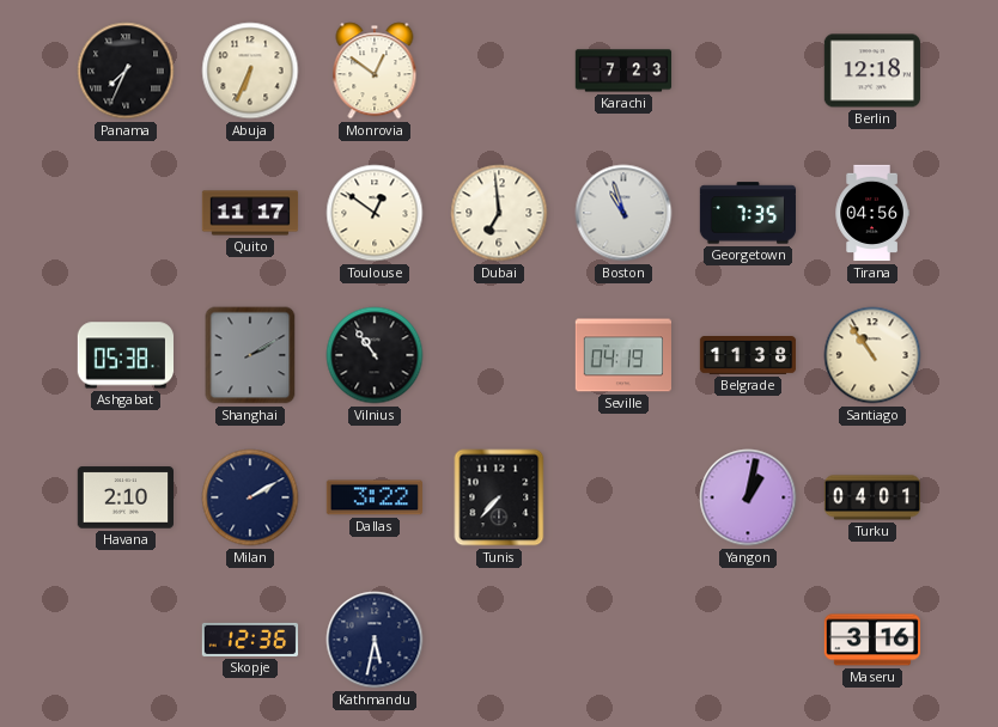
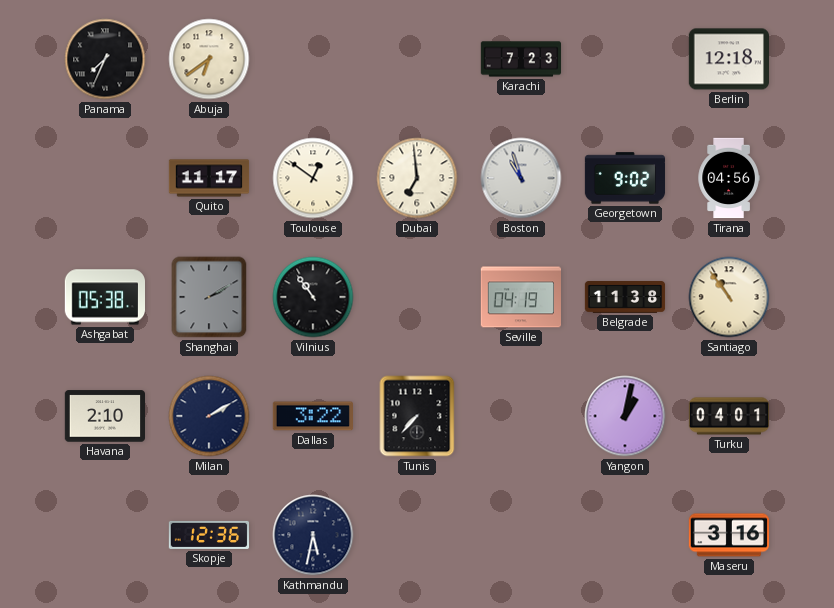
Abuja: 6:34 -> 6:39
Monrovia: 12:51 -> none
Georgetown: 7:35 -> 9:02
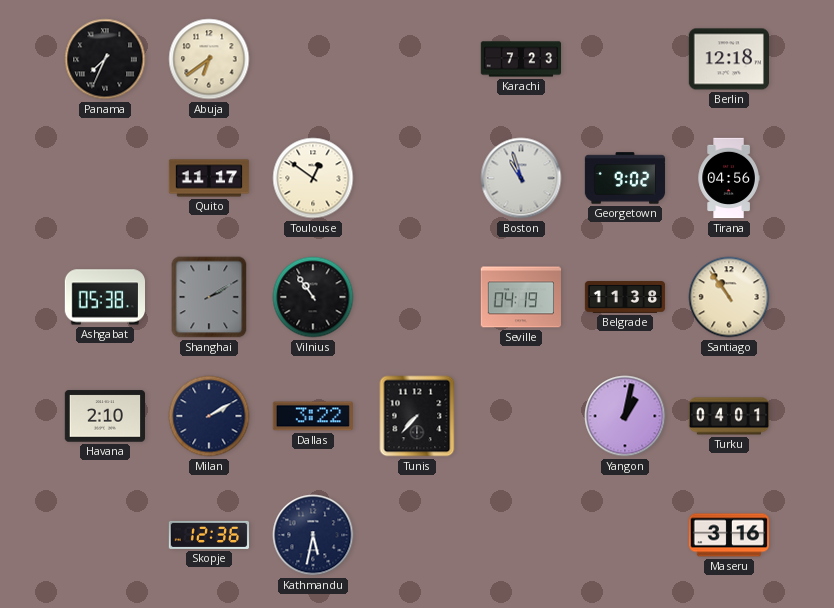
Dubai: 6:59 -> none
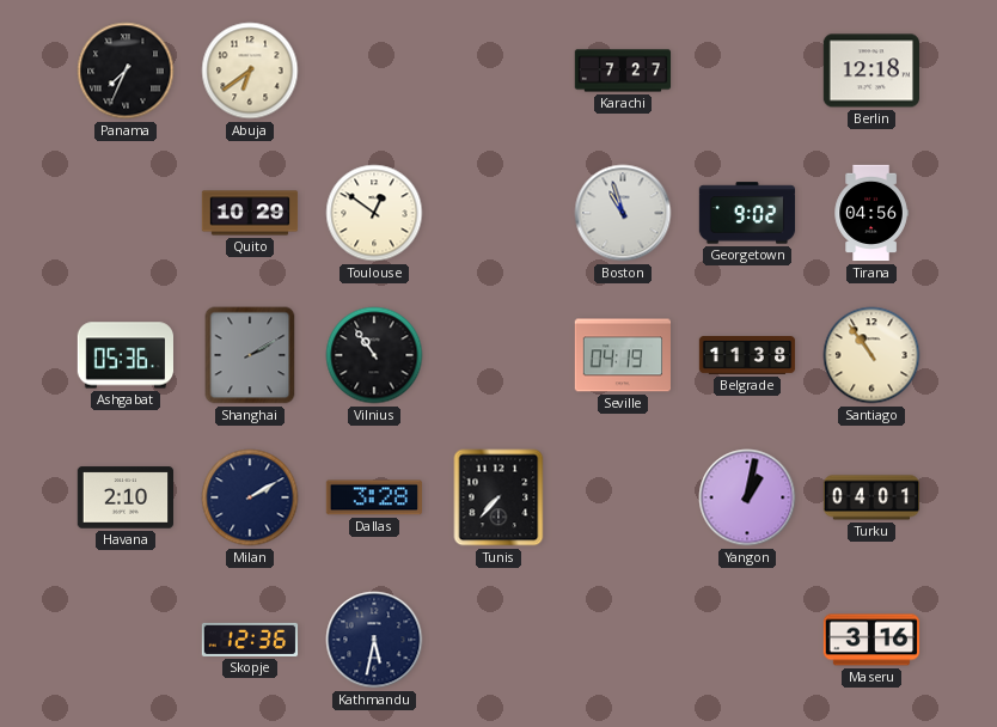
Karachi: 7:23 -> 7:27
Quito: 11:17 -> 10:29
Ashgabat: 05:38 -> 05:36
Dallas: 3:22 -> 3:28
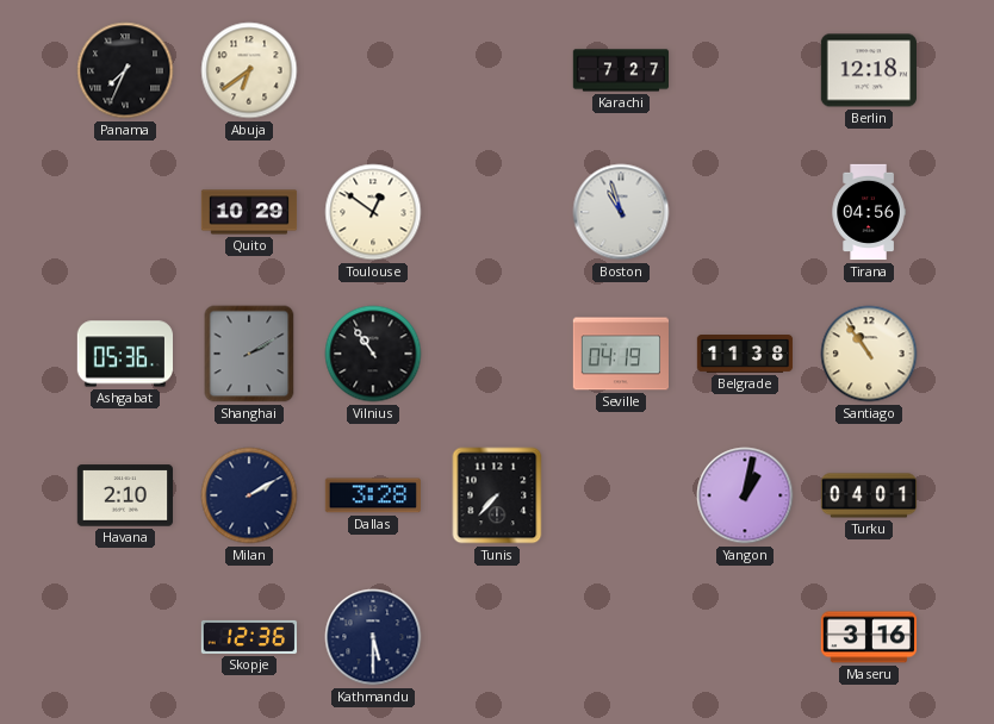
Georgetown: 9:02 -> none
Kathmandu: 5:32 -> 5:30
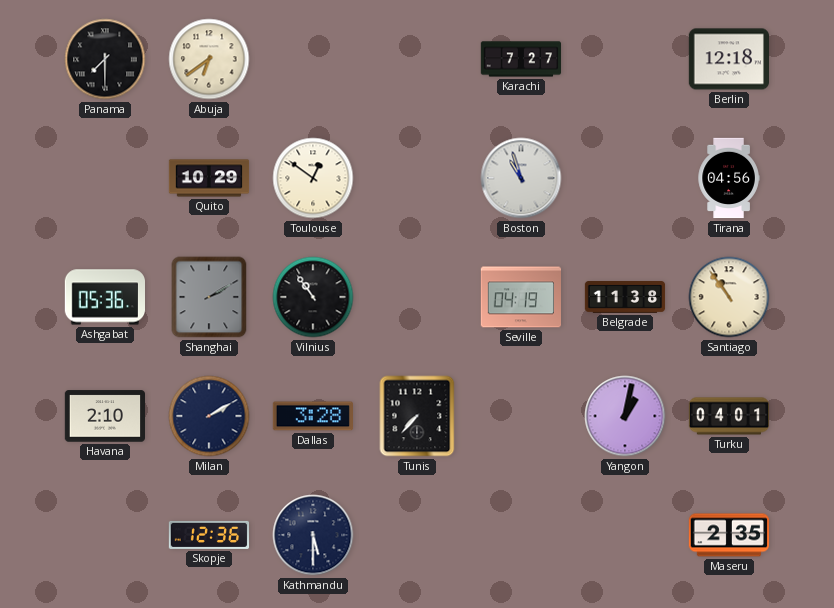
Panama: 7:34 -> 7:30
Maseru: 3:16 -> 2:35
